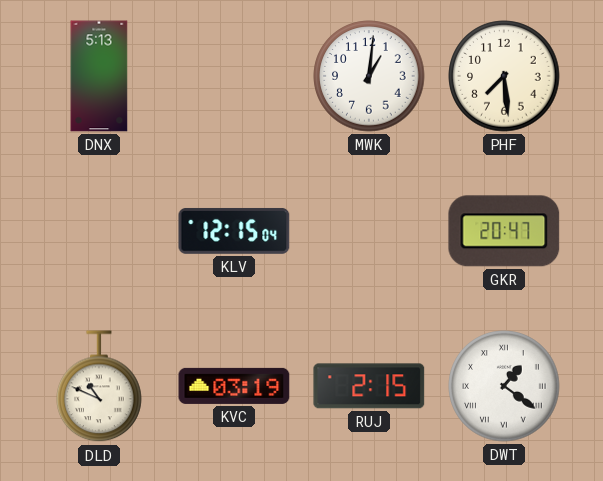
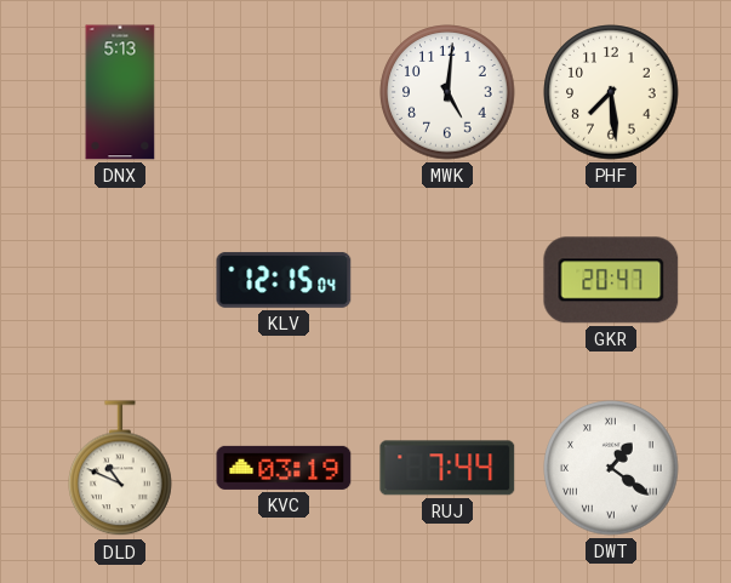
MWK: 1:01 -> 5:01
RUJ: 2:15 -> 7:44
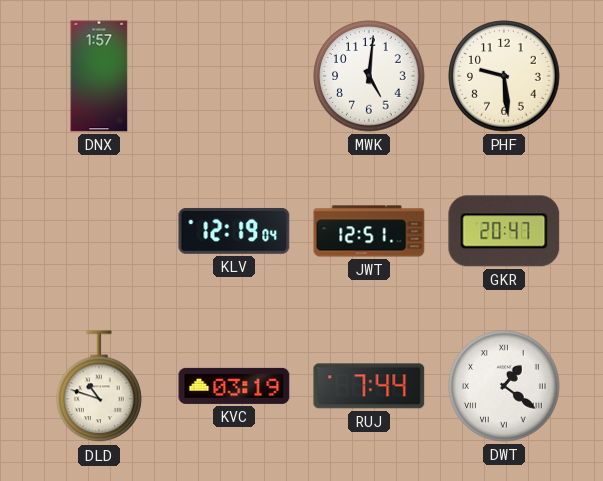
DNX: 5:13 -> 1:57
PHF: 7:29 -> 9:29
KLV: 12:15 -> 12:19
JWT: none -> 12:51
DLD: 10:49 -> 10:48
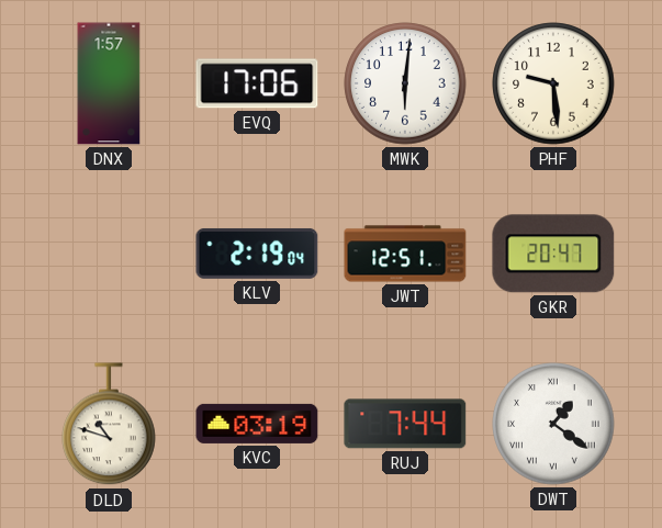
EVQ: none -> 17:06
MWK: 5:01 -> 6:01
KLV: 12:19 -> 2:19
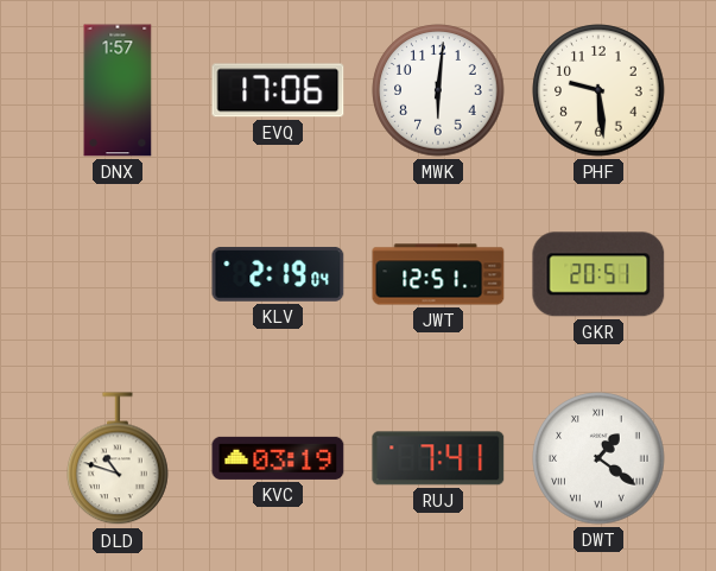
GKR: 20:47 -> 20:51
RUJ: 7:44 -> 7:41
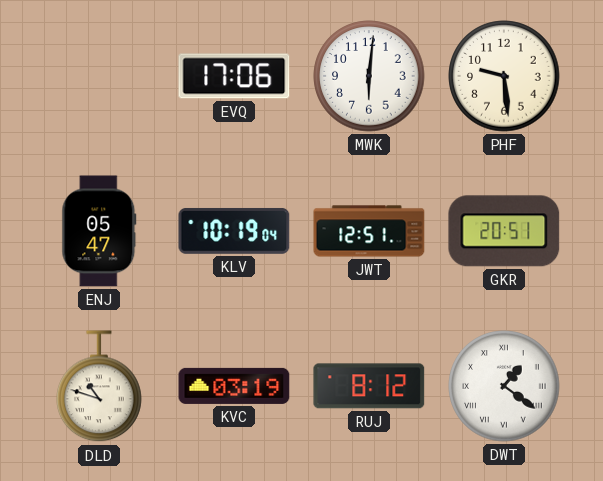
DNX: 1:57 -> none
ENJ: none -> 05:47
KLV: 2:19 -> 10:19
RUJ: 7:41 -> 8:12
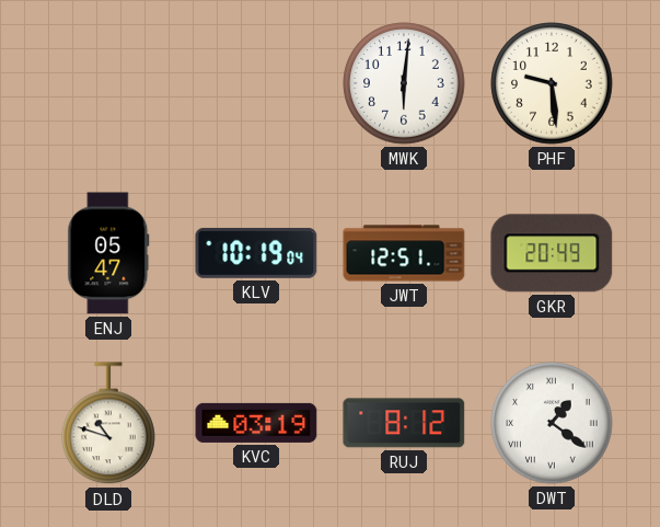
EVQ: 17:06 -> none
GKR: 20:51 -> 20:49
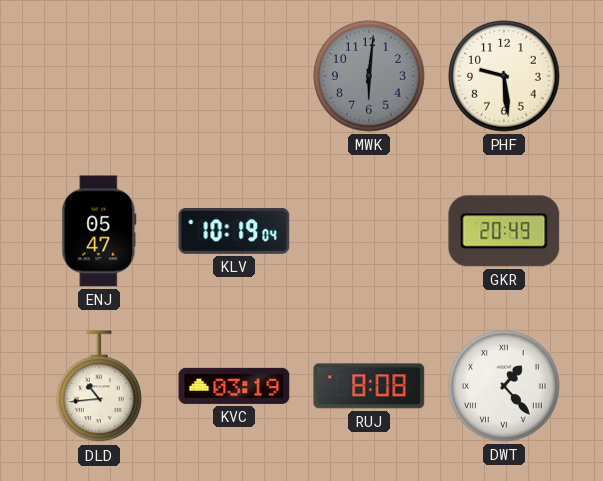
MWK dial: white -> grey
JWT: 12:51 -> none
DLD: 10:48 -> 10:44
RUJ: 8:12 -> 8:08
DWT: 1:21 -> 1:23
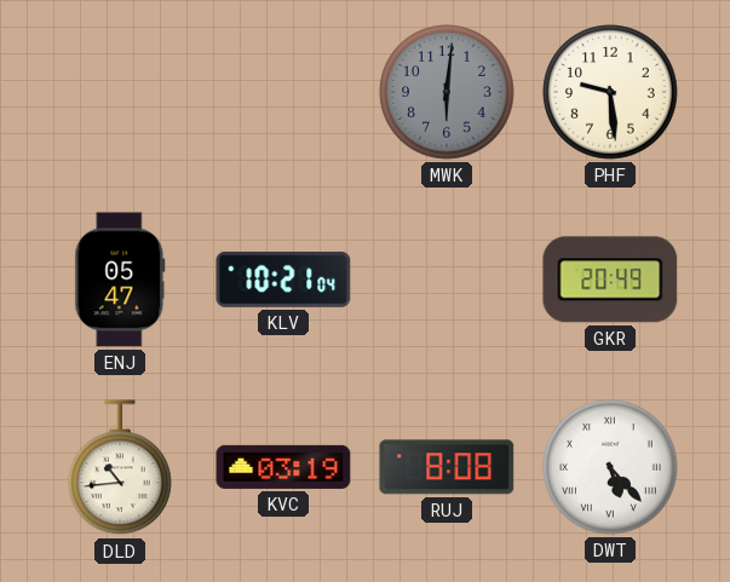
KLV: 10:19 -> 10:21
DWT: 1:23 -> 5:23
